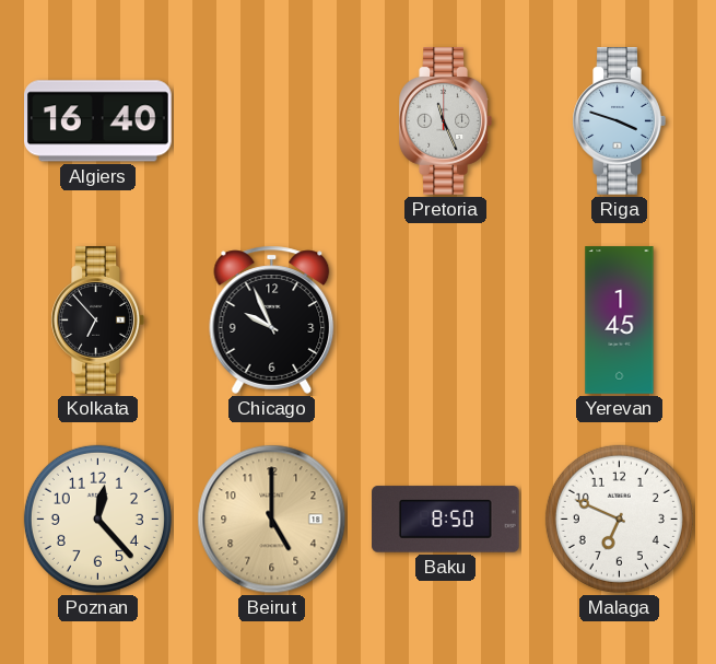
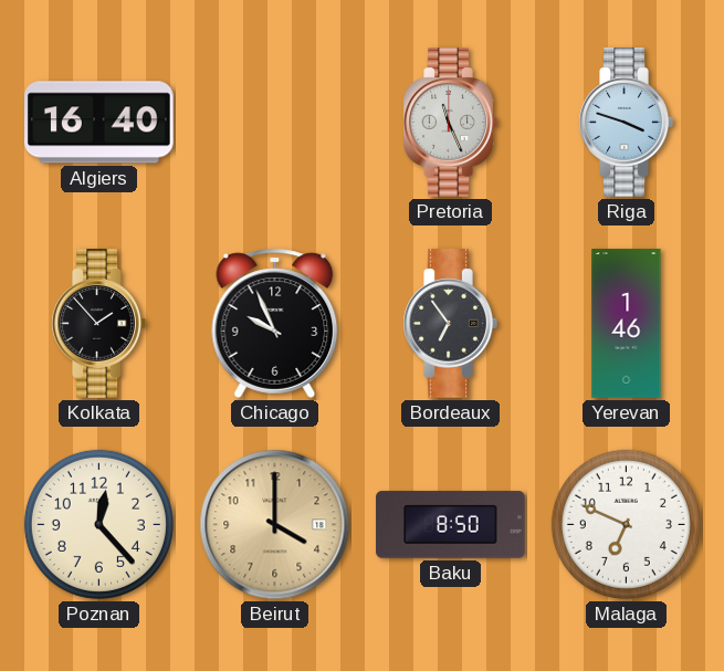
Kolkata: 6:53 -> 1:53
Bordeaux: none -> 6:54
Yerevan: 1:45 -> 1:46
Beirut: 5:00 -> 4:00
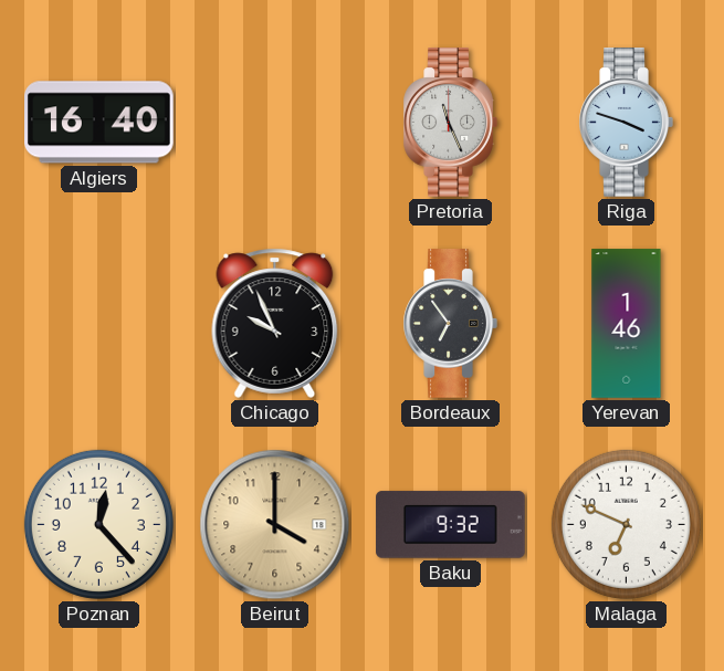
Kolkata: 1:53 -> none
Baku: 8:50 -> 9:32
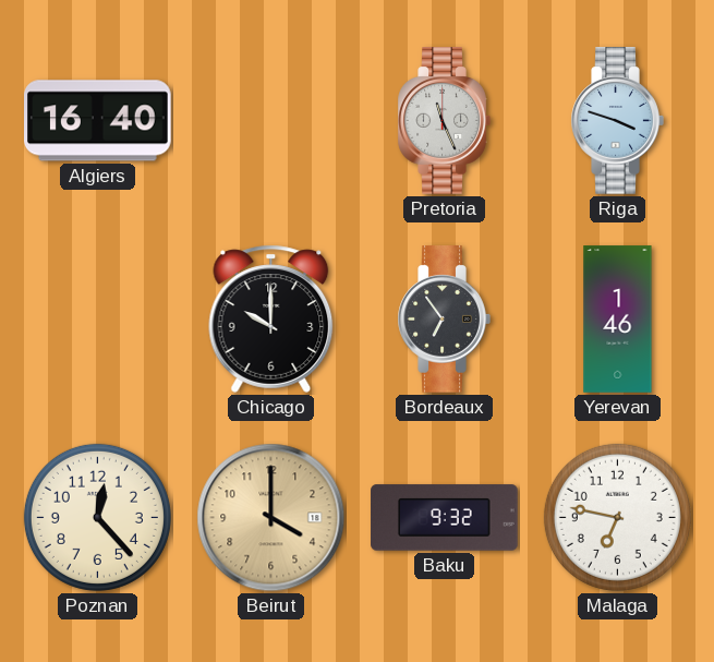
Chicago: 9:56 -> 10:00
Malaga: 6:49 -> 6:47
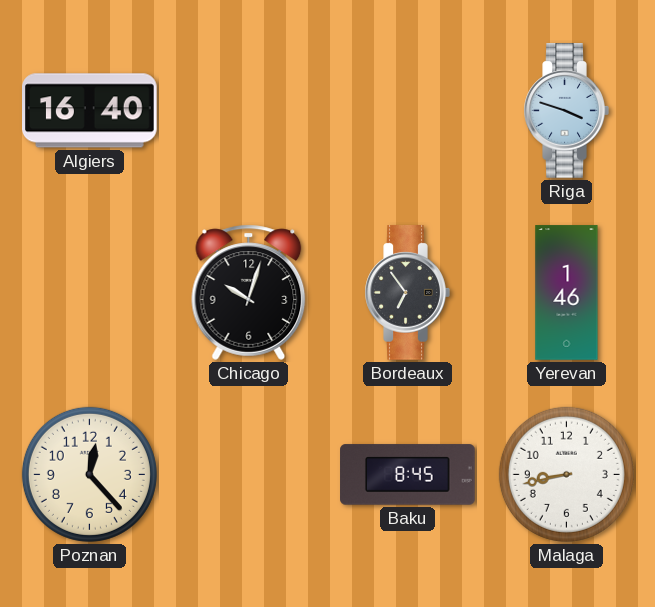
Pretoria: 11:26 -> none
Chicago: 10:00 -> 10:03
Beirut: 4:00 -> none
Baku: 9:32 -> 8:45
Malaga: 6:47 -> 8:43
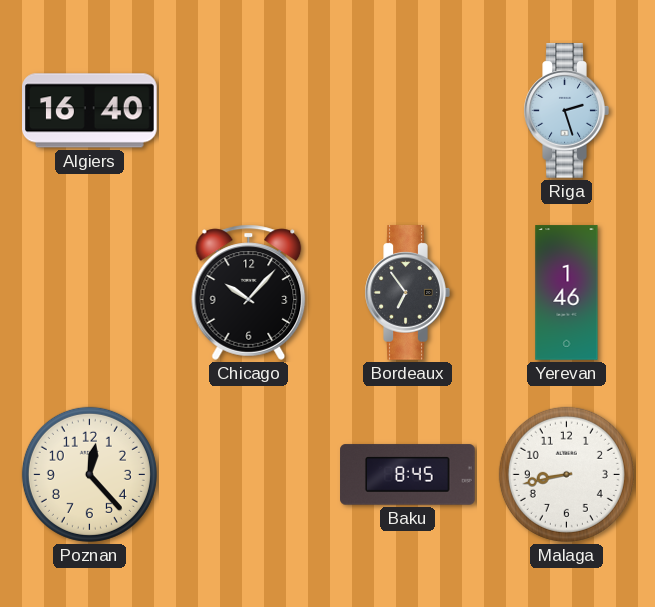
Riga: 3:48 -> 2:27
Chicago: 10:03 -> 10:07
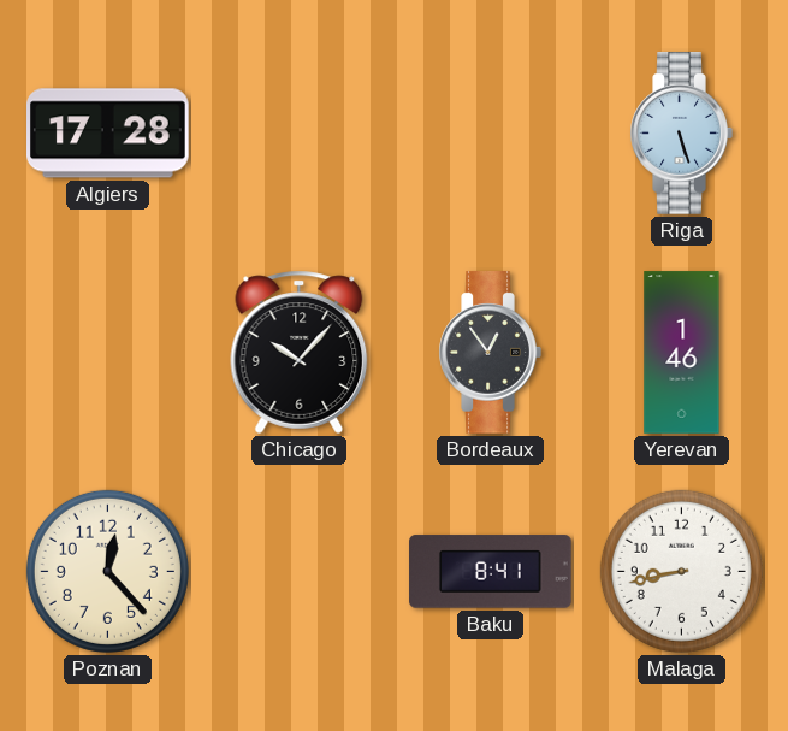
Algiers: 16:40 -> 17:28
Riga: 2:27 -> 5:27
Bordeaux: 6:54 -> 12:54
Baku: 8:45 -> 8:41
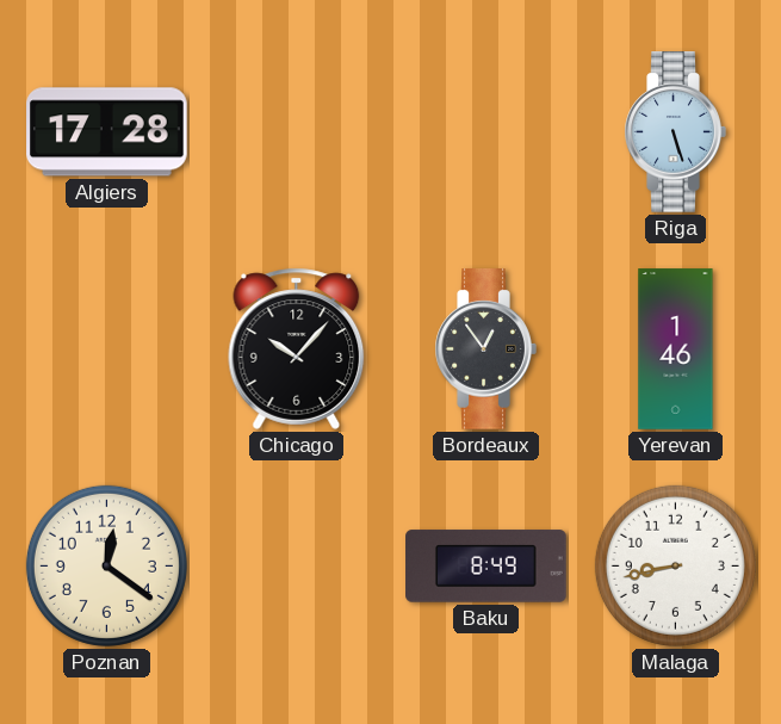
Poznan: 12:23 -> 12:21
Baku: 8:41 -> 8:49
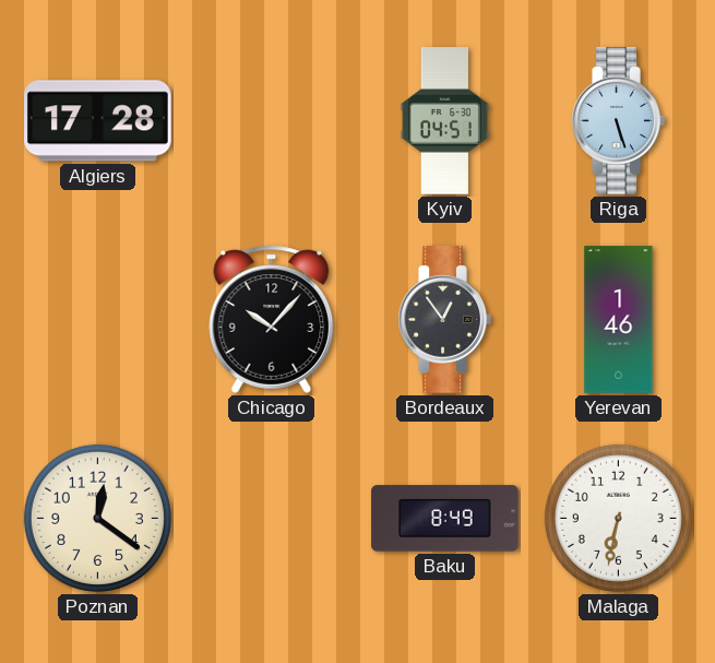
Kyiv: none -> 04:51
Malaga: 8:43 -> 6:32
